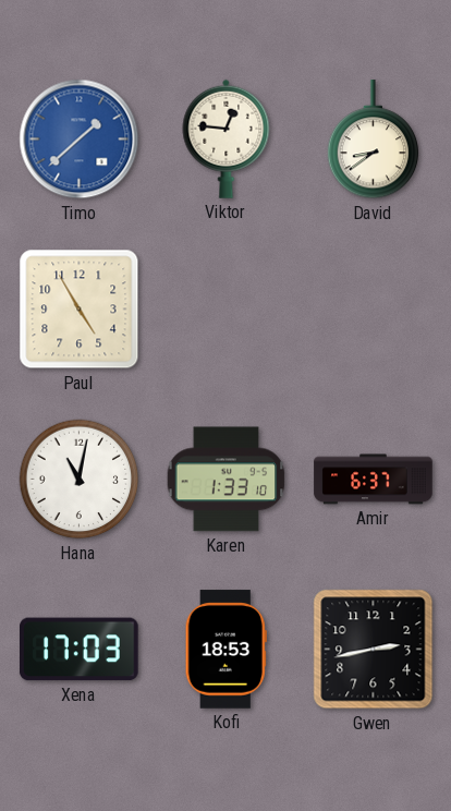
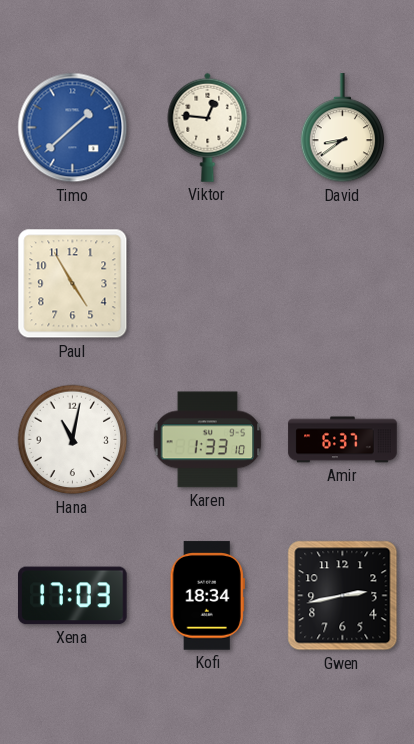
Kofi: 18:53 -> 18:34
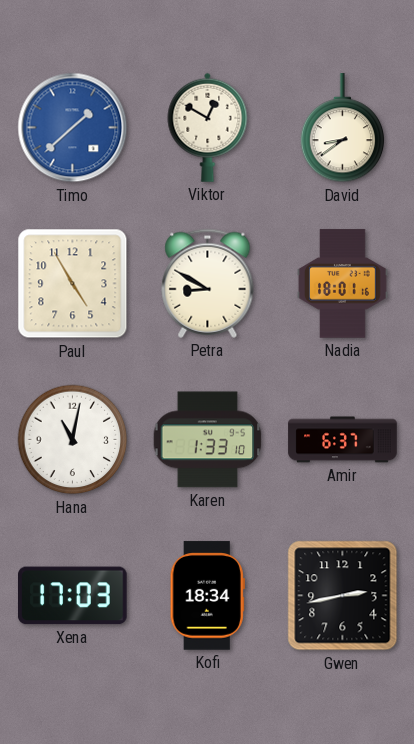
Viktor: 12:46 -> 12:50
Petra: none -> 8:50
Nadia: none -> 18:01
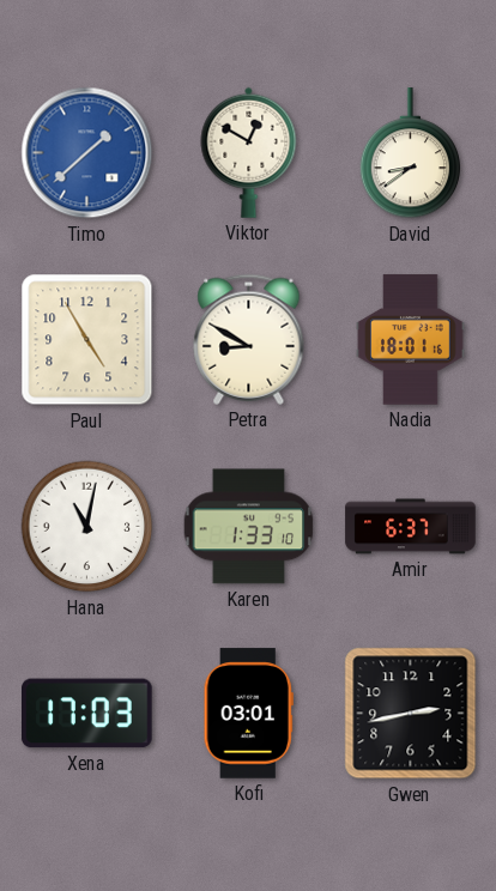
Kofi: 18:34 -> 03:01
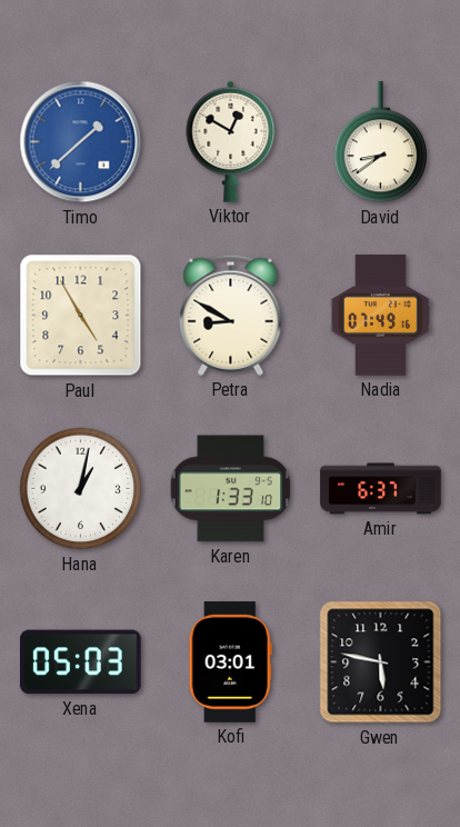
Nadia: 18:01 -> 07:49
Hana: 11:02 -> 1:02
Xena: 17:03 -> 05:03
Gwen: 2:43 -> 5:47
